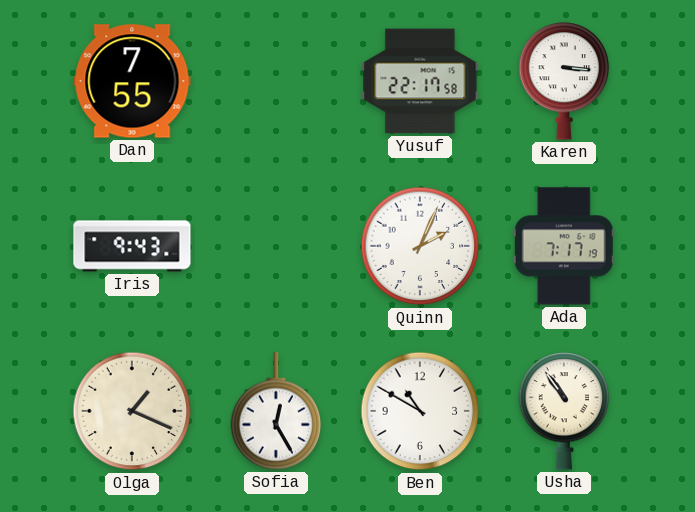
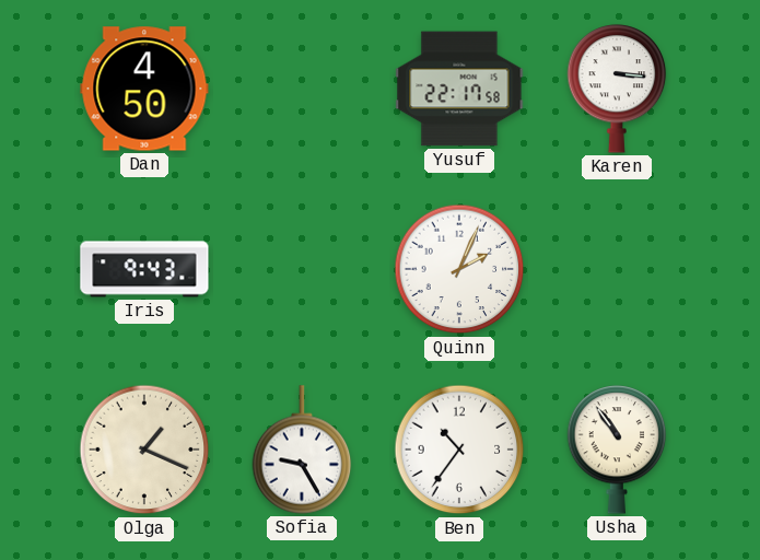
Dan: 7:55 -> 4:50
Ada: 7:17 -> none
Sofia: 12:25 -> 9:25
Ben: 10:50 -> 10:36
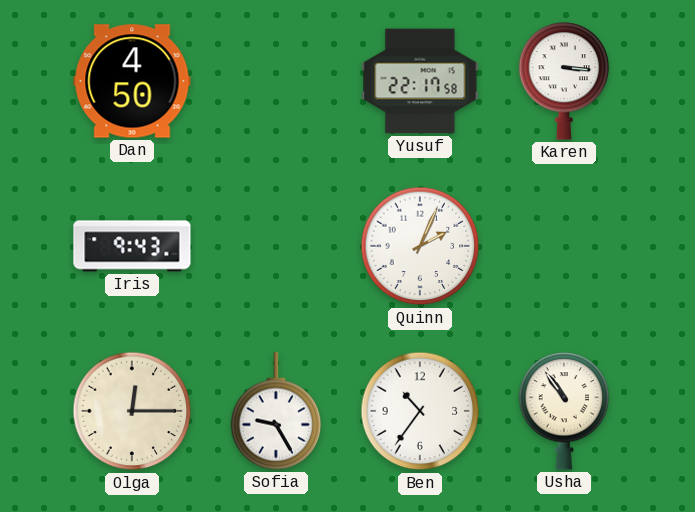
Olga: 1:19 -> 12:15
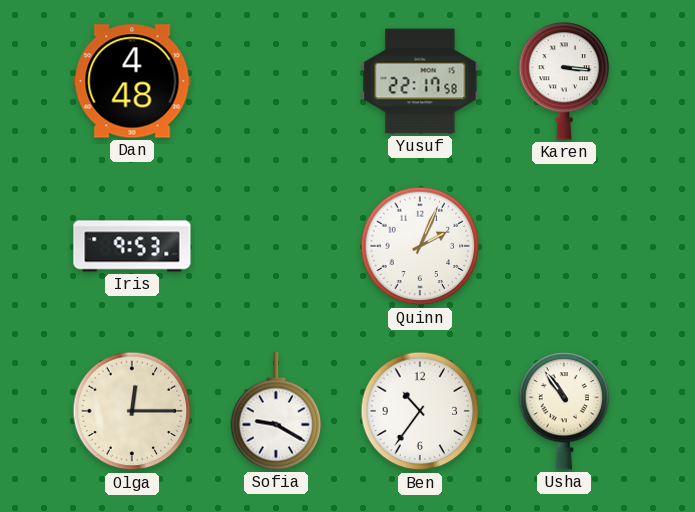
Dan: 4:50 -> 4:48
Iris: 9:43 -> 9:53
Sofia: 9:25 -> 9:20
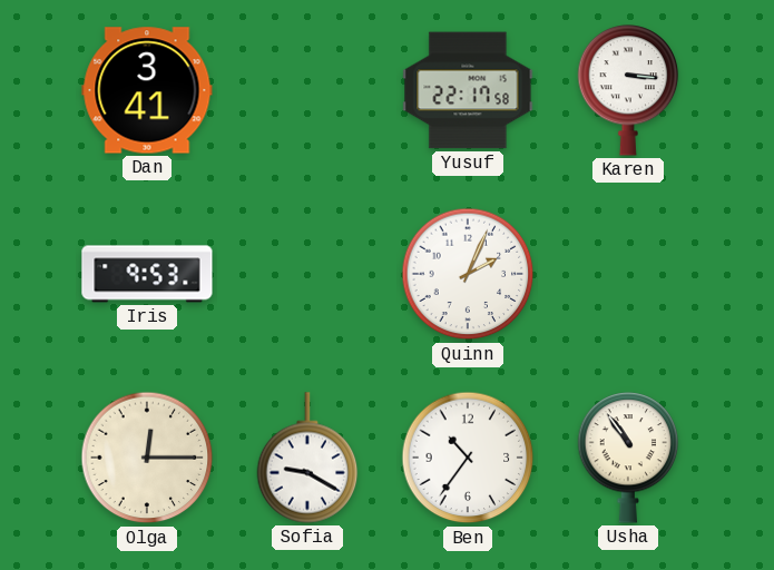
Dan: 4:48 -> 3:41
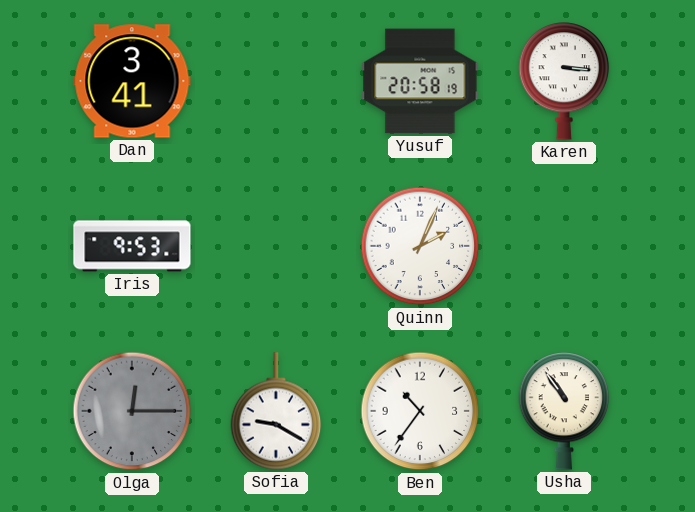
Yusuf: 22:17 -> 20:58
Olga dial: cream -> grey
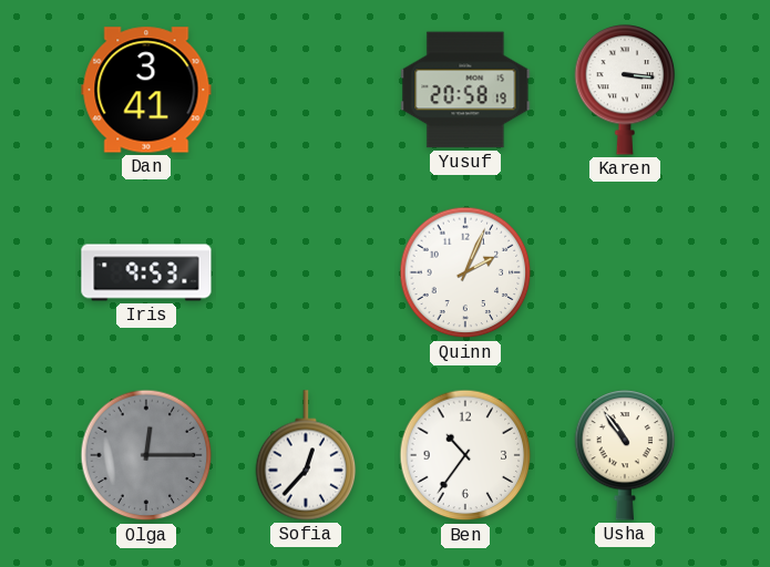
Sofia: 9:20 -> 12:37
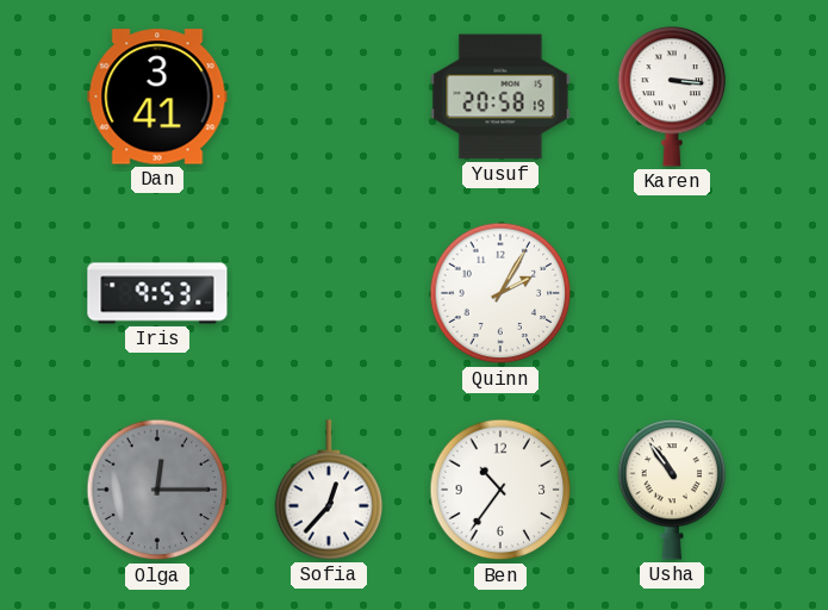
Quinn: 2:04 -> 2:05
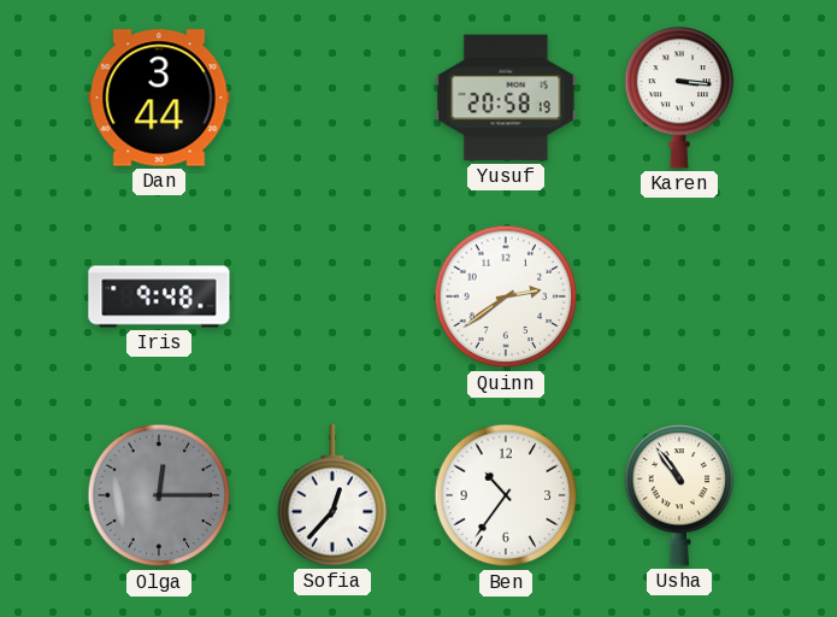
Dan: 3:41 -> 3:44
Iris: 9:53 -> 9:48
Quinn: 2:05 -> 2:39
